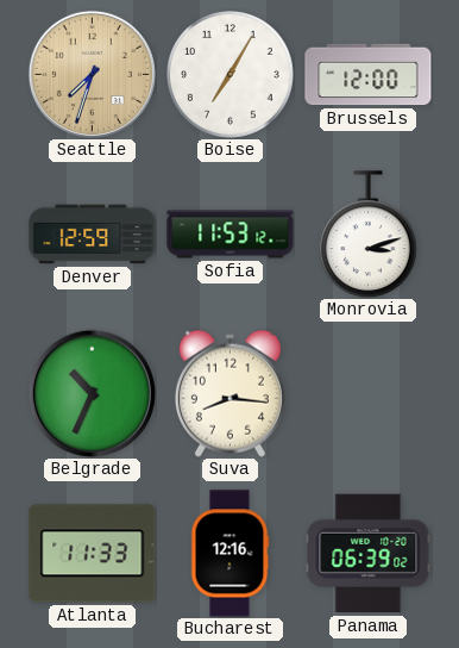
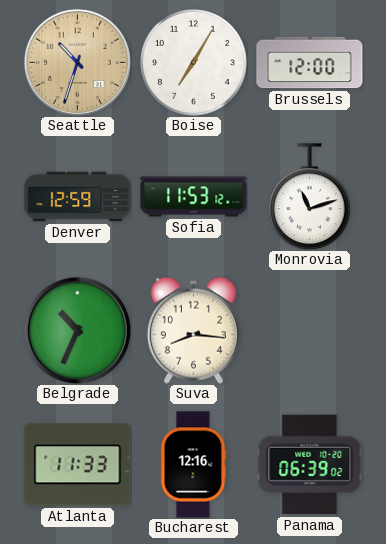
Seattle: 7:33 -> 10:33
Monrovia: 3:12 -> 11:12
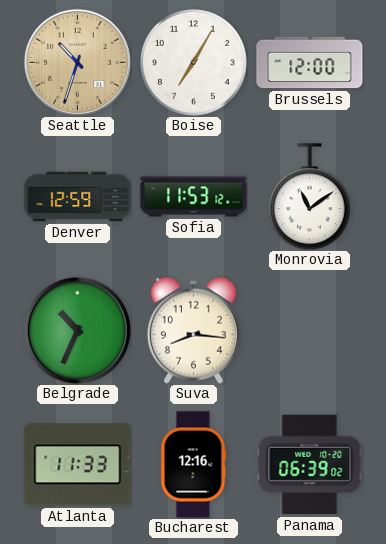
Monrovia: 11:12 -> 11:09
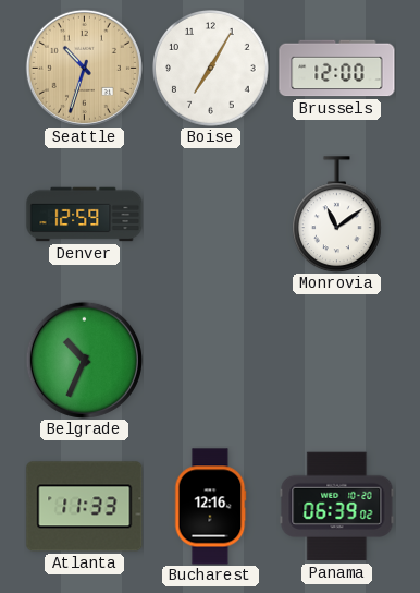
Sofia: 11:53 -> none
Suva: 8:16 -> none
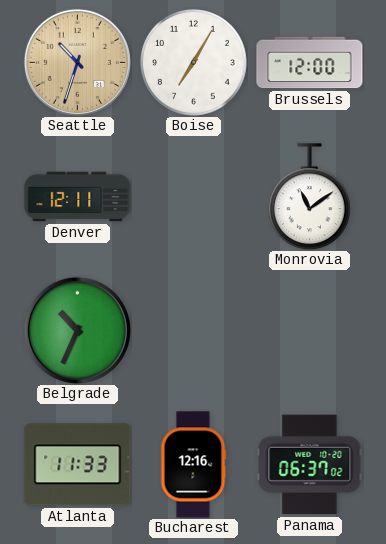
Denver: 12:59 -> 12:11
Panama: 06:39 -> 06:37
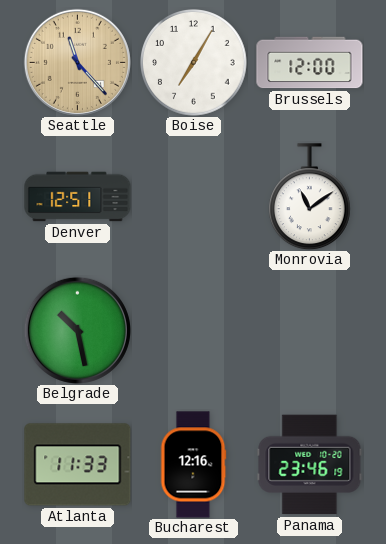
Seattle: 10:33 -> 11:23
Denver: 12:11 -> 12:51
Belgrade: 10:34 -> 10:28
Panama: 06:37 -> 23:46
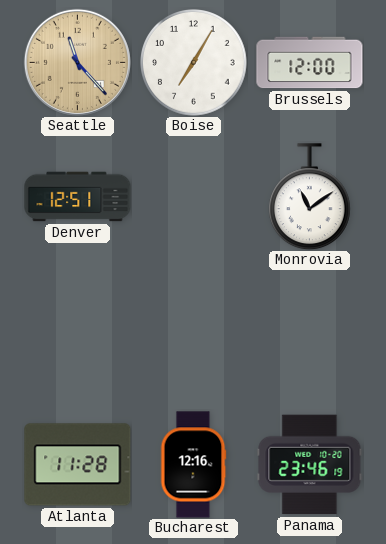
Belgrade: 10:28 -> none
Atlanta: 11:33 -> 11:28
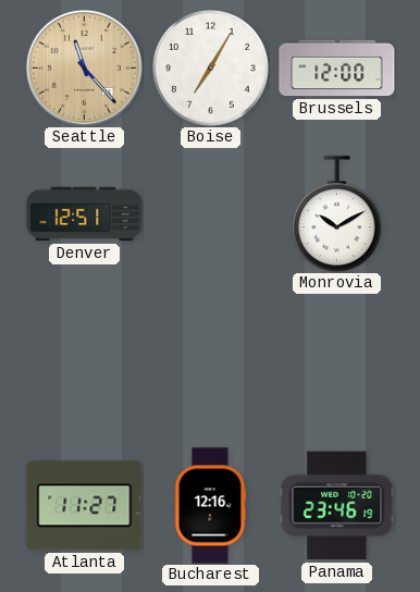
Monrovia: 11:09 -> 10:10
Atlanta: 11:28 -> 11:27
